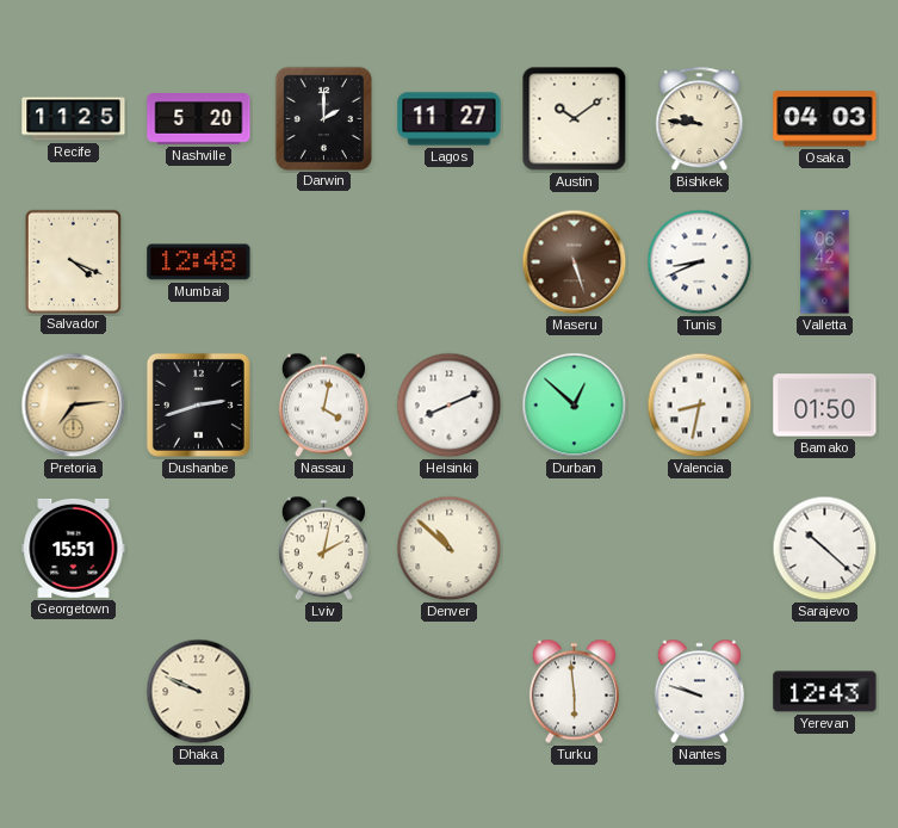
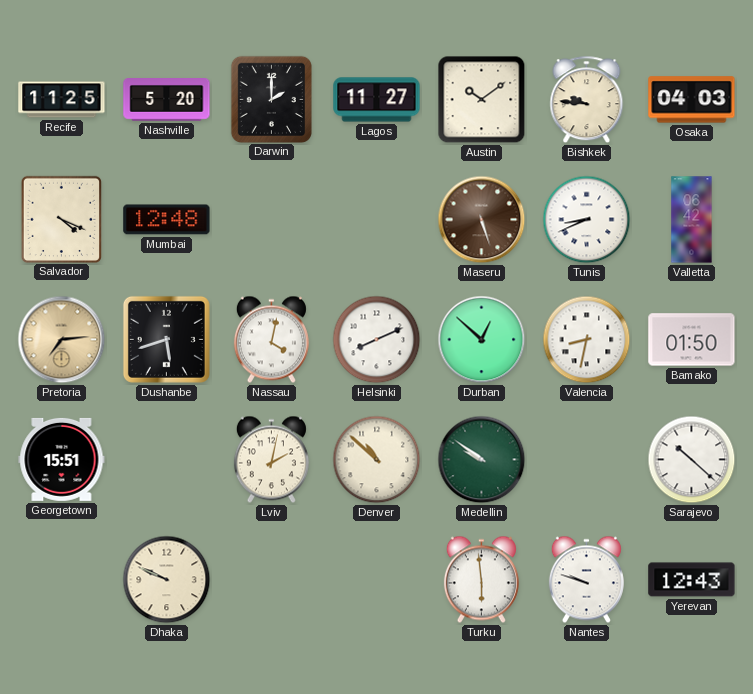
Dushanbe: 2:42 -> 5:42
Medellin: none -> 9:51
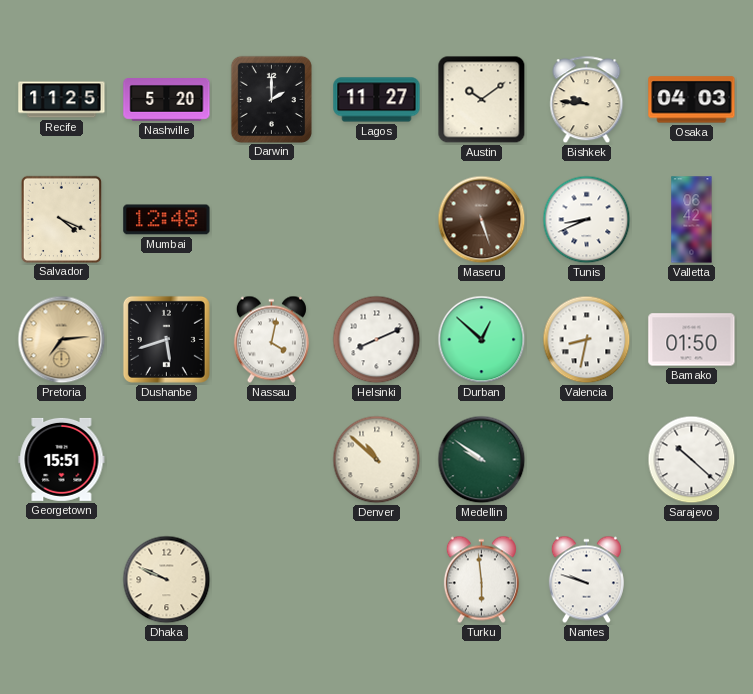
Lviv: 2:02 -> none
Yerevan: 12:43 -> none
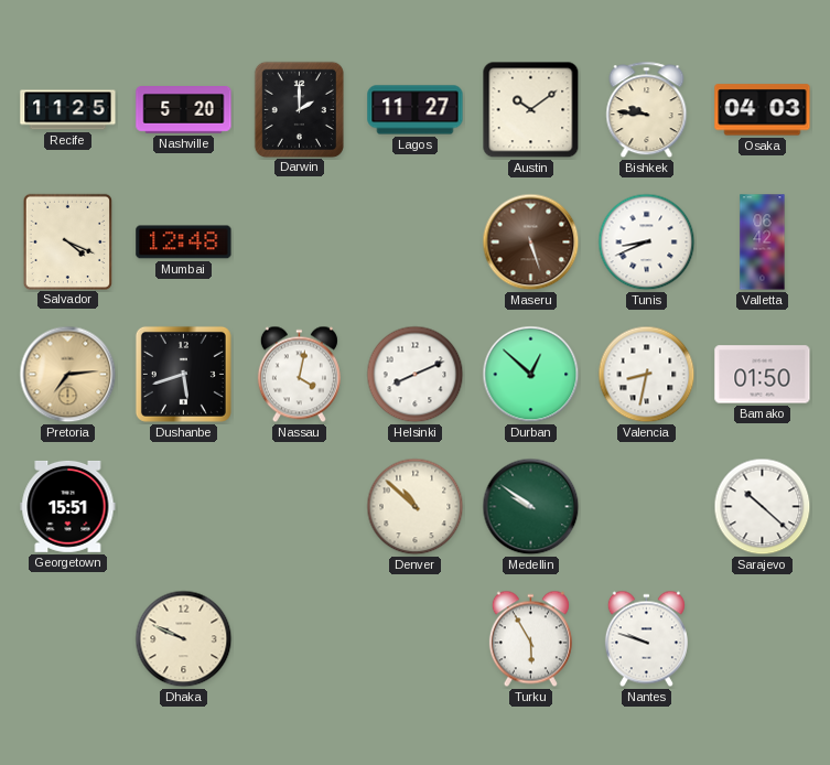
Turku: 5:59 -> 5:55
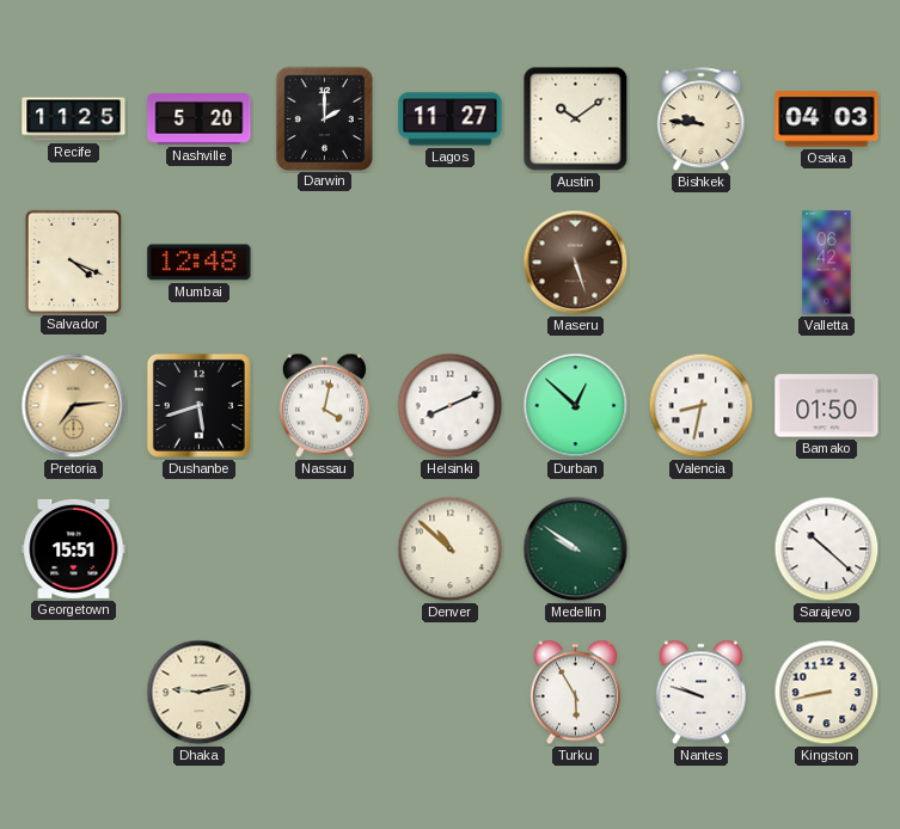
Tunis: 8:41 -> none
Dhaka: 9:49 -> 9:13
Kingston: none -> 8:43
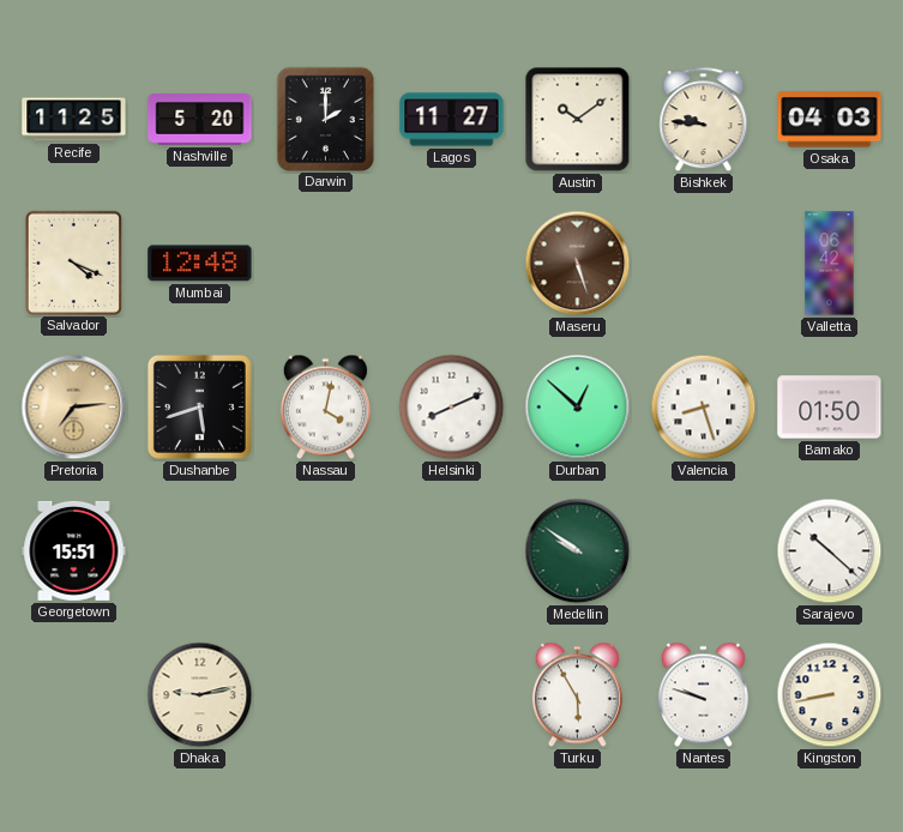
Valencia: 8:32 -> 8:27
Denver: 10:52 -> none
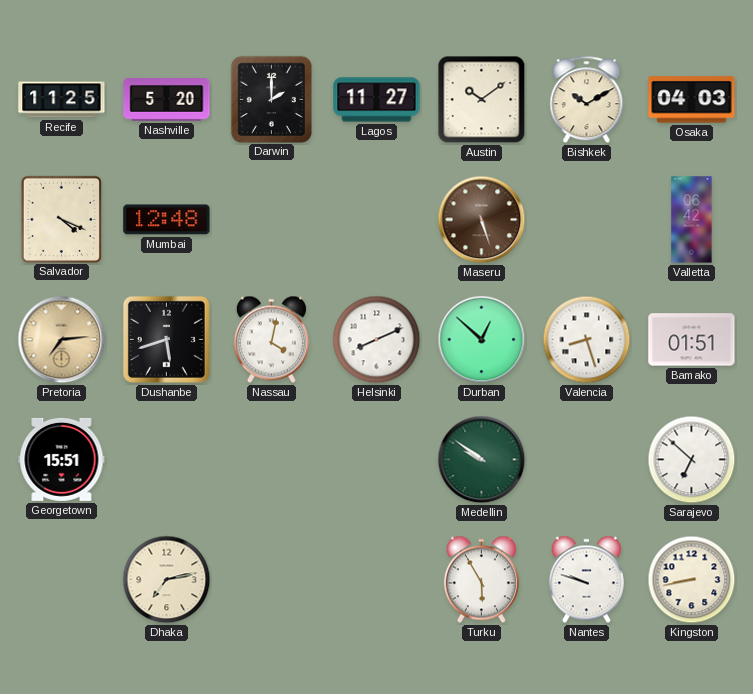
Bishkek: 9:46 -> 10:10
Bamako: 01:50 -> 01:51
Sarajevo: 10:22 -> 6:52
Dhaka: 9:13 -> 7:13
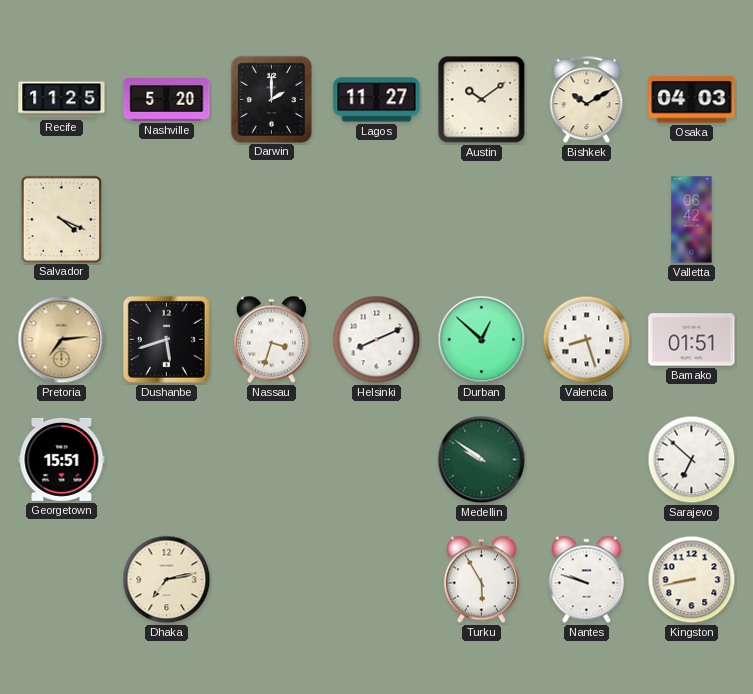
Mumbai: 12:48 -> none
Maseru: 5:27 -> none
Nassau: 4:02 -> 3:33
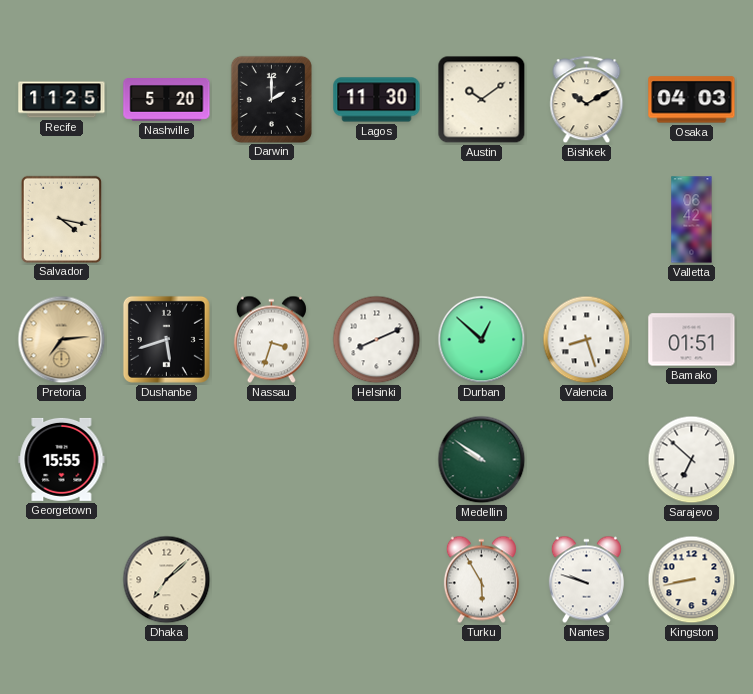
Lagos: 11:27 -> 11:30
Salvador: 4:19 -> 4:17
Georgetown: 15:51 -> 15:55
Dhaka: 7:13 -> 7:08
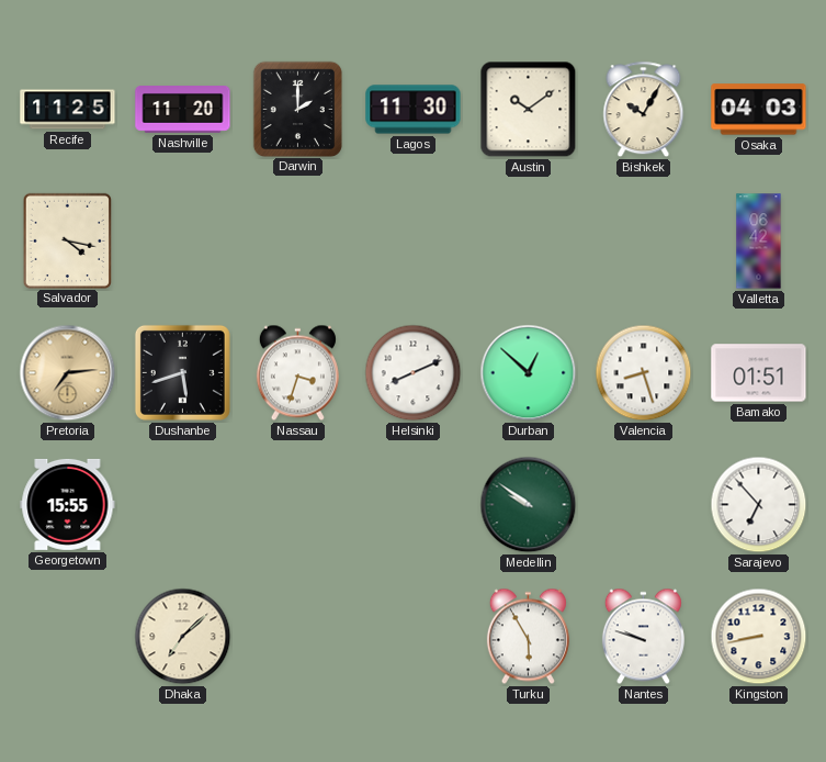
Nashville: 5:20 -> 11:20
Bishkek: 10:10 -> 10:05
Sarajevo: 6:52 -> 6:53
